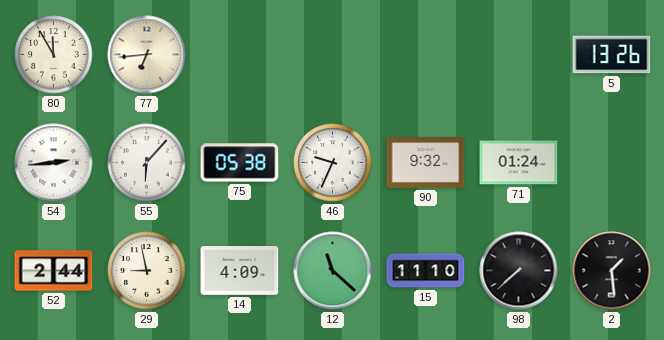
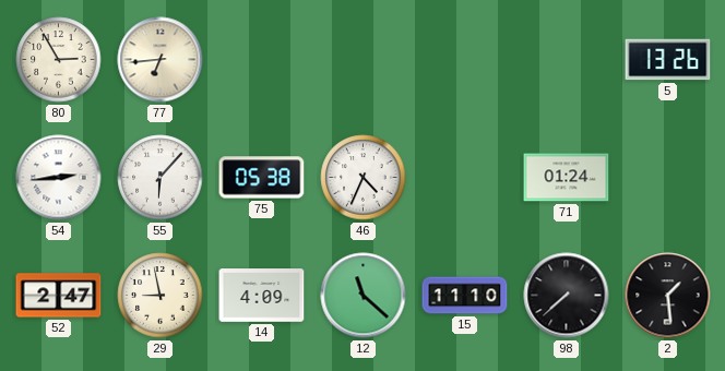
80: 11:55 -> 2:55
46: 9:34 -> 4:34
90: 9:32 -> none
52: 2:44 -> 2:47
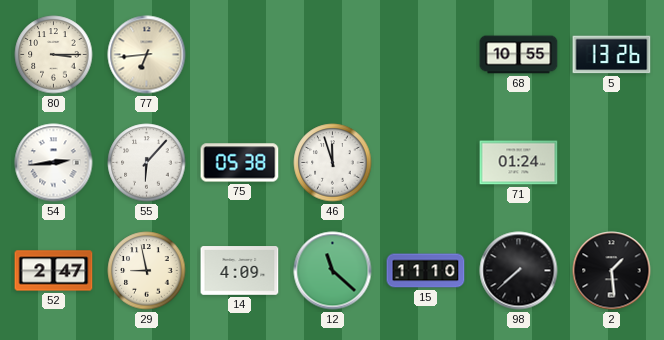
80: 2:55 -> 3:15
68: none -> 10:55
46: 4:34 -> 11:57
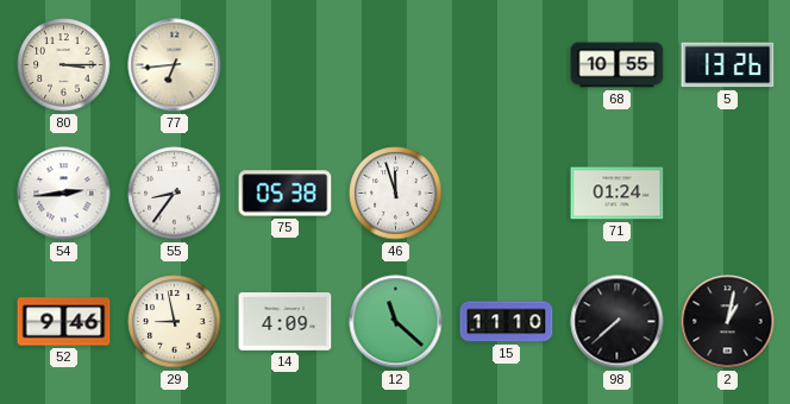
55: 6:07 -> 8:36
52: 2:47 -> 9:46
2: 1:29 -> 1:02
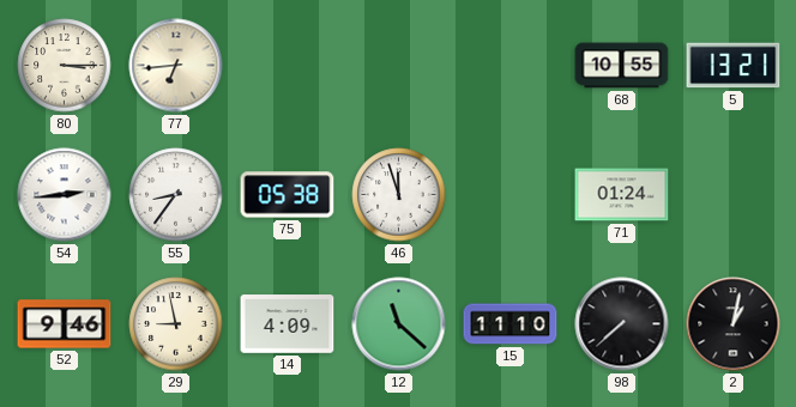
5: 13:26 -> 13:21
